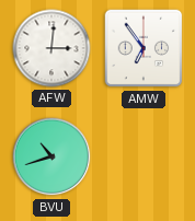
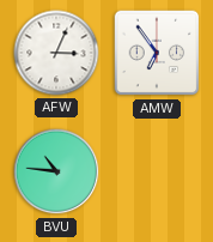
AFW: 3:01 -> 3:04
BVU: 10:42 -> 10:46
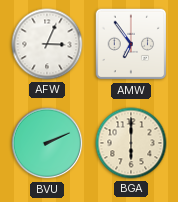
BVU: 10:46 -> 2:11
BGA: none -> 6:00
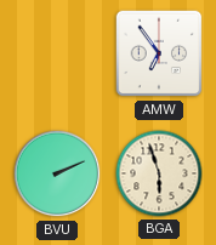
AFW: 3:04 -> none
BGA: 6:00 -> 5:57
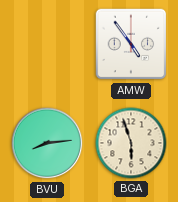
AMW: 6:54 -> 4:54
BVU: 2:11 -> 8:14
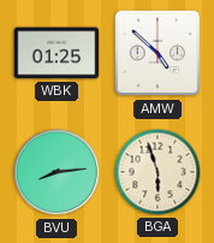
WBK: none -> 01:25
AMW: 4:54 -> 4:52
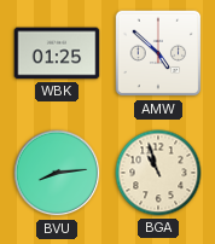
BGA: 5:57 -> 10:57
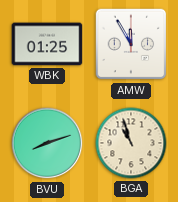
AMW: 4:52 -> 11:55
BVU: 8:14 -> 8:12
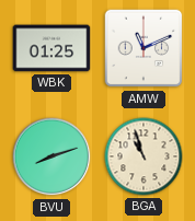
AMW: 11:55 -> 11:11
